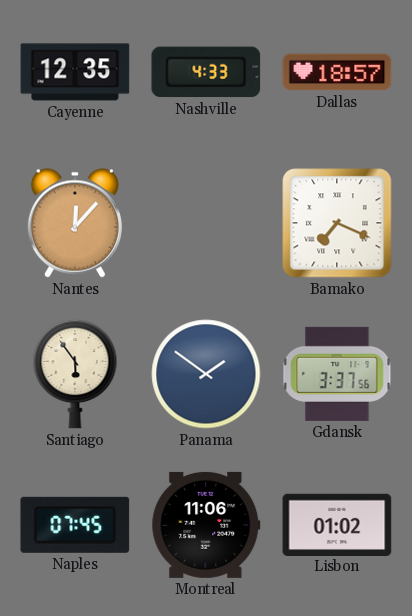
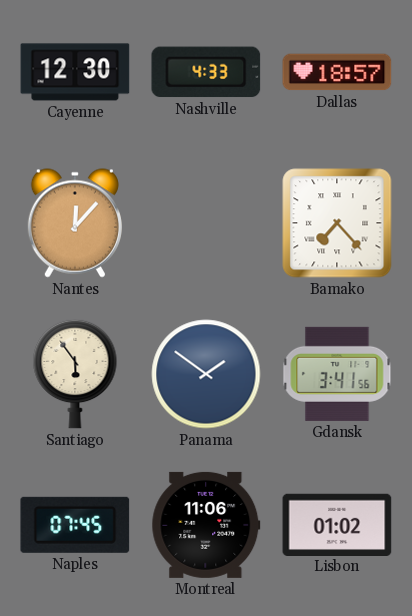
Cayenne: 12:35 -> 12:30
Bamako: 7:19 -> 7:23
Gdansk: 3:37 -> 3:41
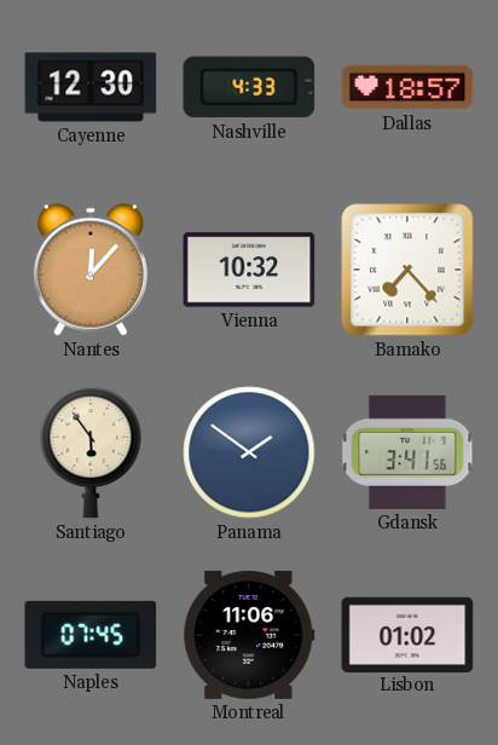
Vienna: none -> 10:32
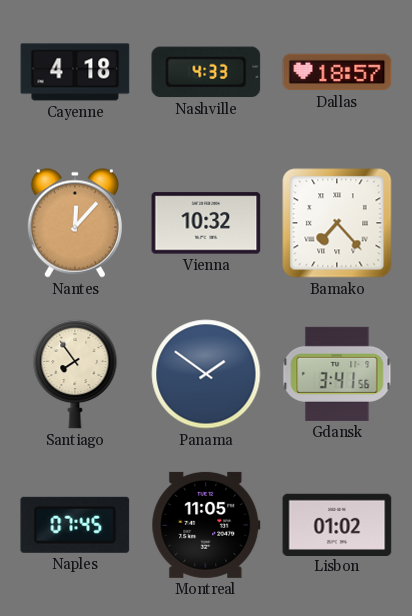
Cayenne: 12:30 -> 4:18
Santiago: 5:54 -> 7:54
Montreal: 11:06 -> 11:05
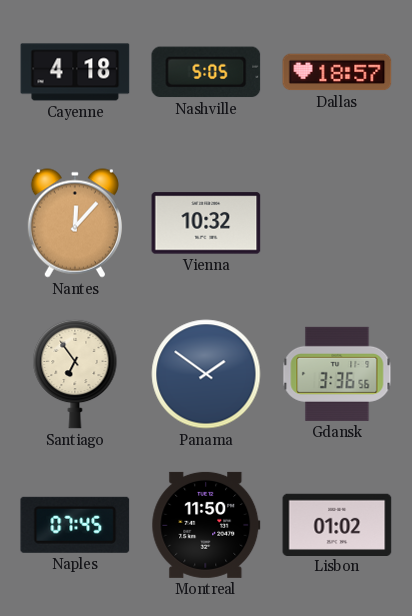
Nashville: 4:33 -> 5:05
Bamako: 7:23 -> none
Santiago: 7:54 -> 6:54
Gdansk: 3:41 -> 3:36
Montreal: 11:05 -> 11:50
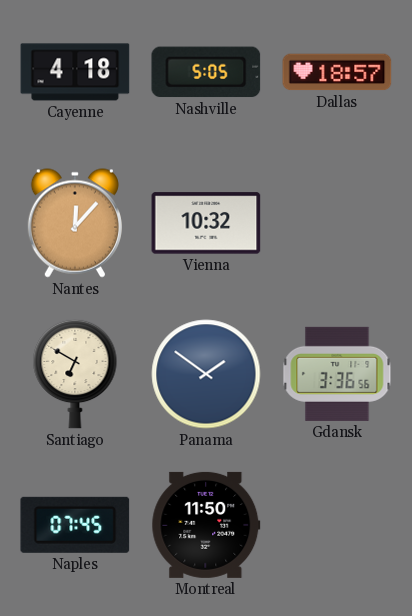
Santiago: 6:54 -> 6:50
Lisbon: 01:02 -> none
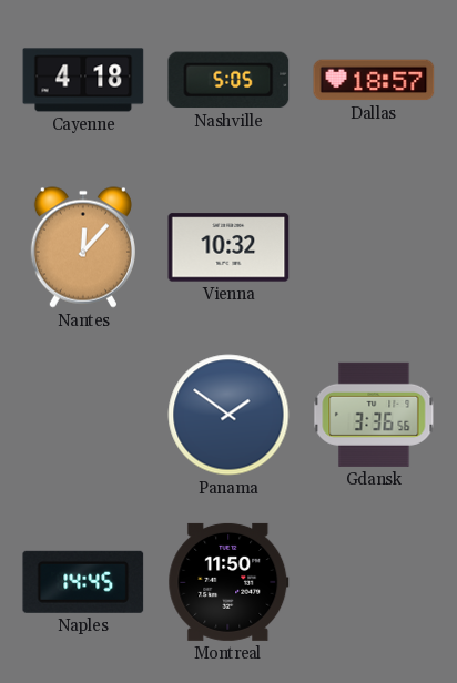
Santiago: 6:50 -> none
Naples: 07:45 -> 14:45
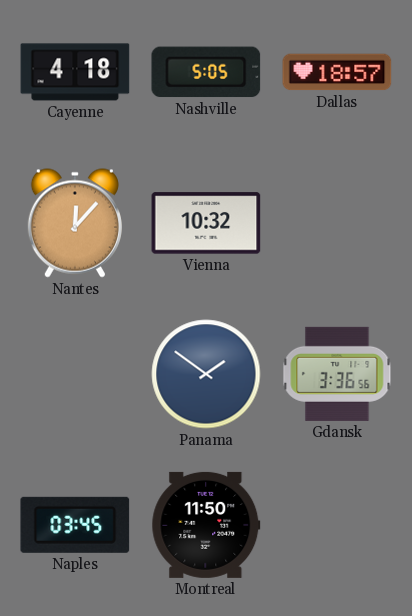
Naples: 14:45 -> 03:45
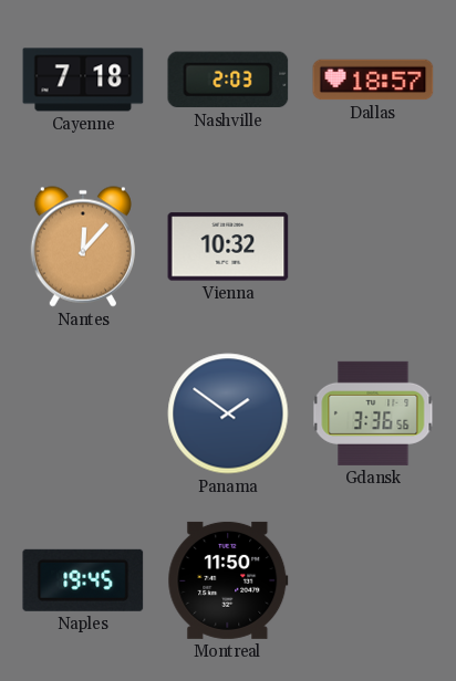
Cayenne: 4:18 -> 7:18
Nashville: 5:05 -> 2:03
Naples: 03:45 -> 19:45
